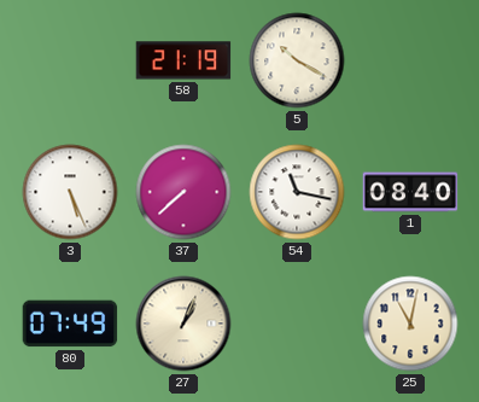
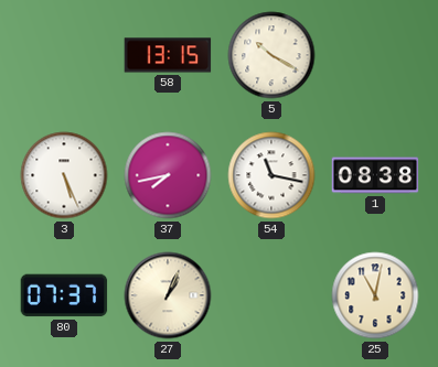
58: 21:19 -> 13:15
37: 7:38 -> 7:43
1: 08:40 -> 08:38
80: 07:49 -> 07:37
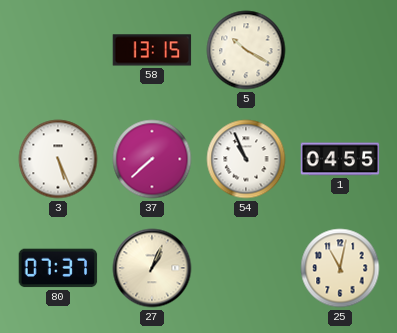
37: 7:43 -> 7:38
54: 11:17 -> 10:56
1: 08:38 -> 04:55
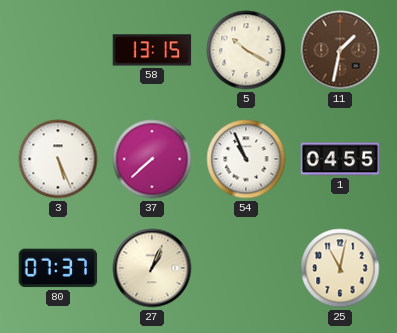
11: none -> 1:32
